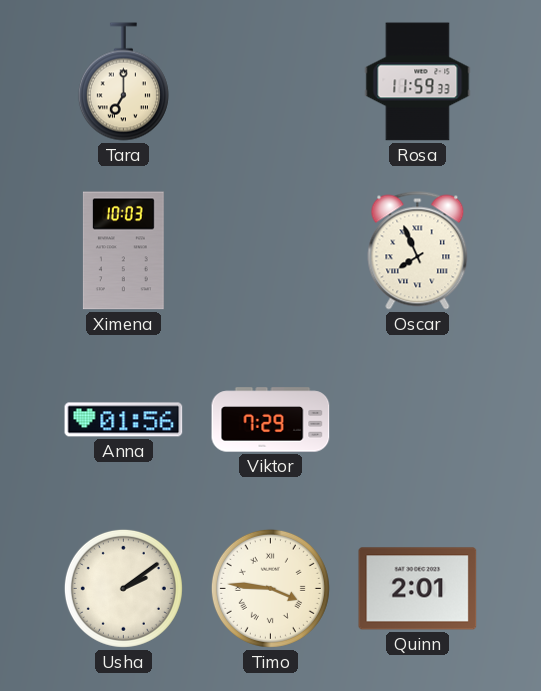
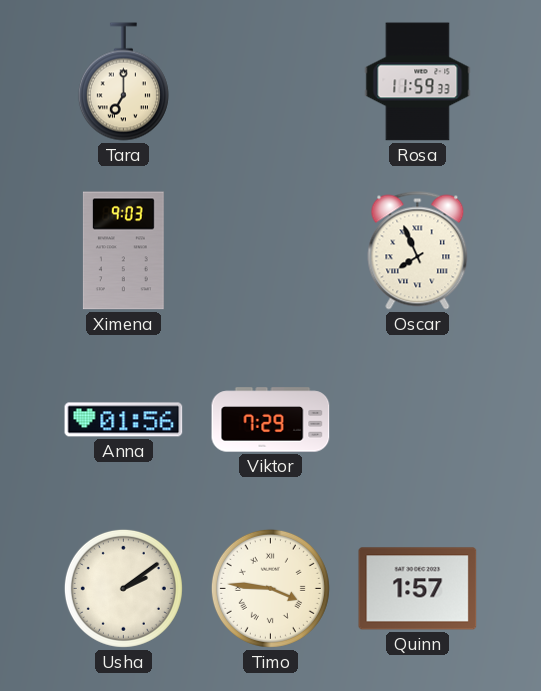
Ximena: 10:03 -> 9:03
Quinn: 2:01 -> 1:57
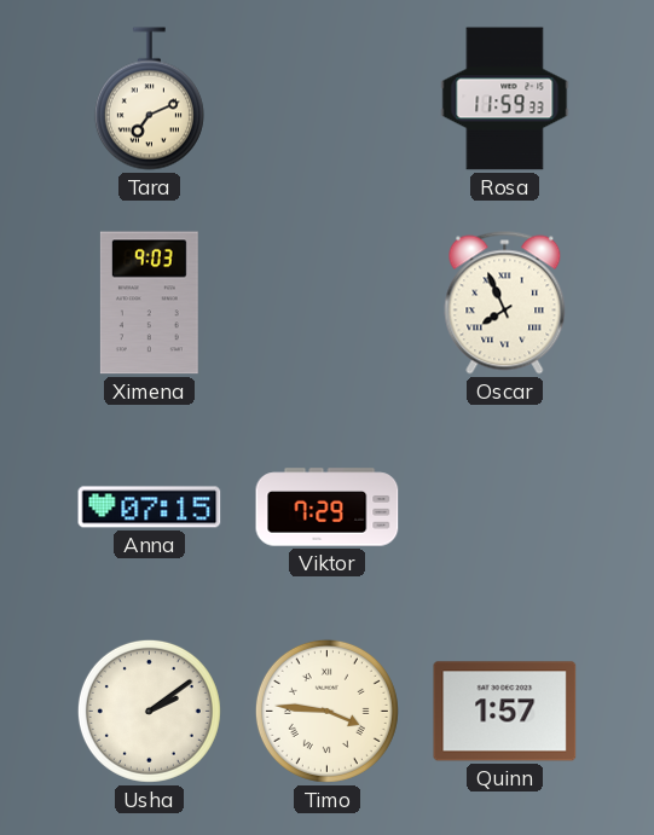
Tara: 7:00 -> 7:11
Anna: 01:56 -> 07:15
